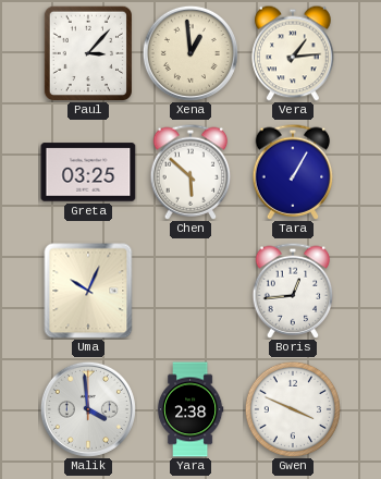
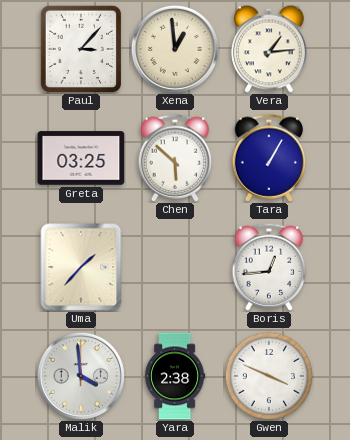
Uma: 10:04 -> 1:37
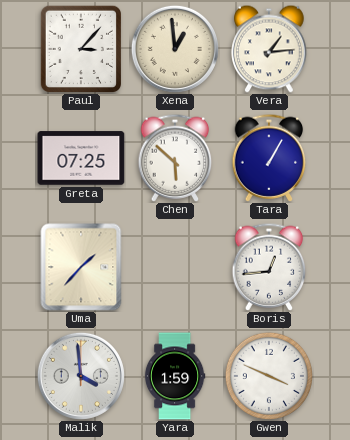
Greta: 03:25 -> 07:25
Yara: 2:38 -> 1:59
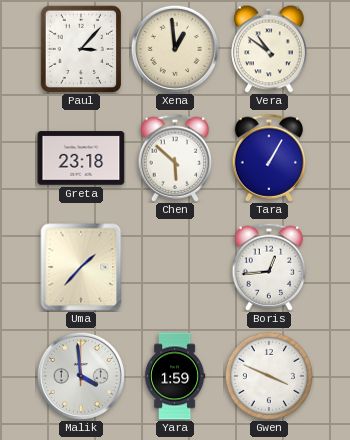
Vera: 1:14 -> 10:51
Greta: 07:25 -> 23:18
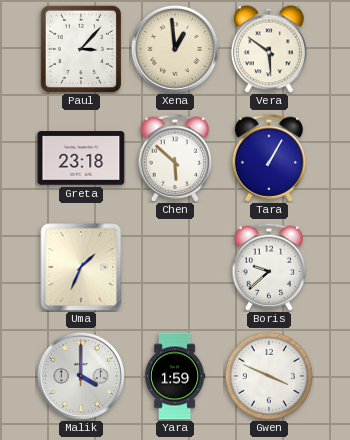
Vera: 10:51 -> 5:51
Uma: 1:37 -> 1:34
Boris: 12:44 -> 9:38
Malik: 3:59 -> 4:00
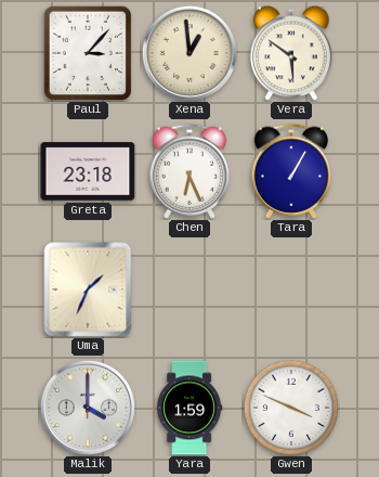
Chen: 5:52 -> 6:26
Boris: 9:38 -> none
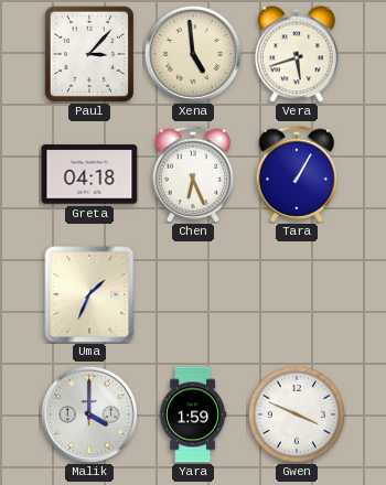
Xena: 12:59 -> 4:59
Vera: 5:51 -> 5:42
Greta: 23:18 -> 04:18
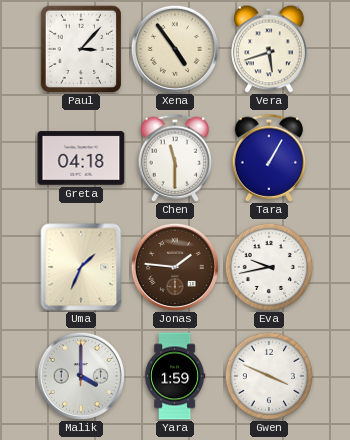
Xena: 4:59 -> 4:54
Chen: 6:26 -> 11:30
Jonas: none -> 1:46
Eva: none -> 9:43
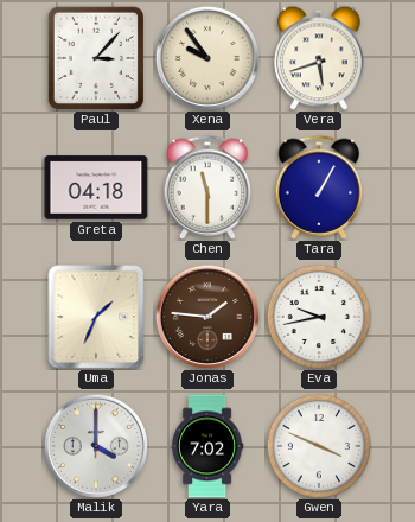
Xena: 4:54 -> 9:54
Yara: 1:59 -> 7:02
